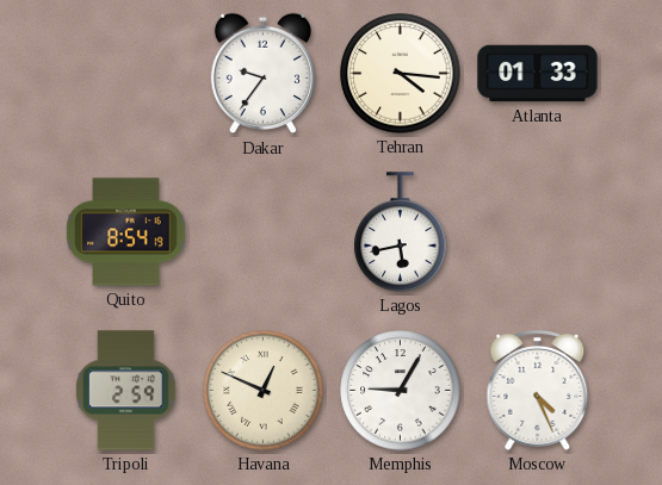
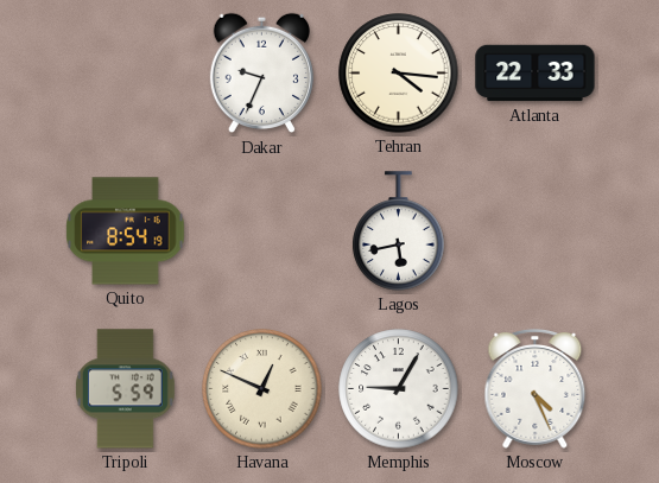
Dakar: 9:36 -> 9:34
Atlanta: 01:33 -> 22:33
Tripoli: 2:59 -> 5:59
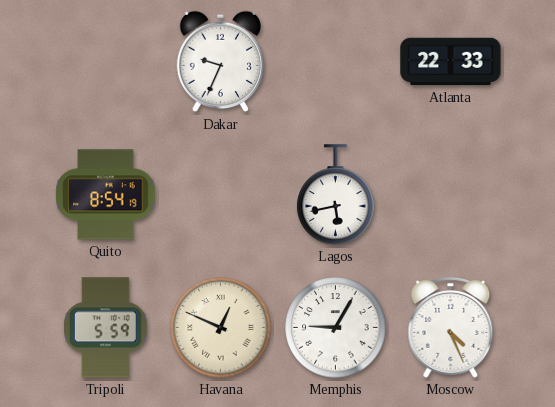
Tehran: 4:16 -> none
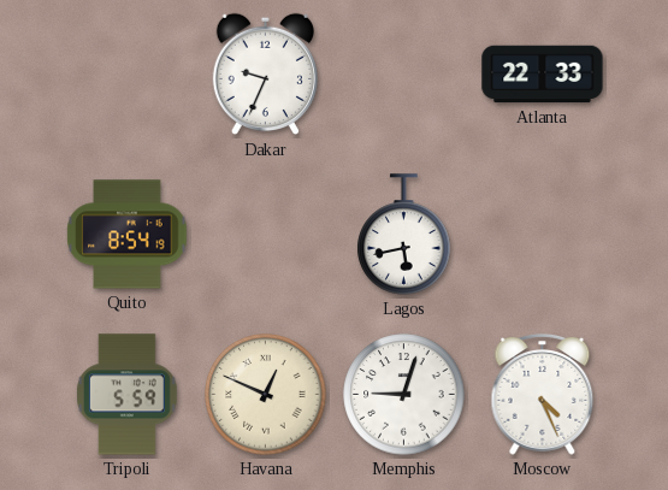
Memphis: 9:05 -> 9:03
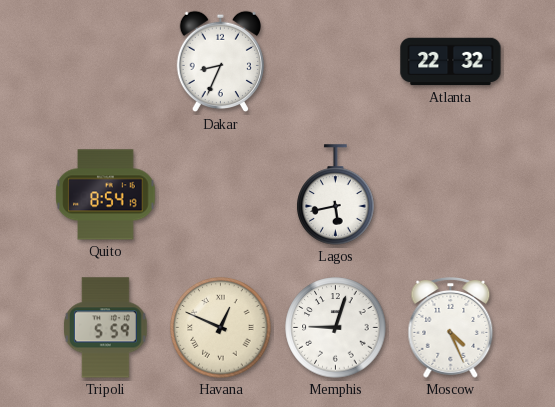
Dakar: 9:34 -> 8:34
Atlanta: 22:33 -> 22:32
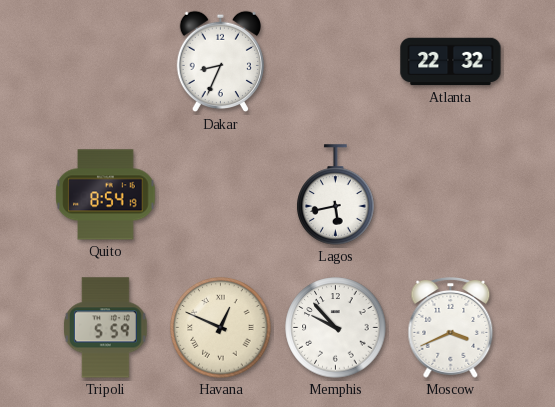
Memphis: 9:03 -> 9:53
Moscow: 4:26 -> 3:41
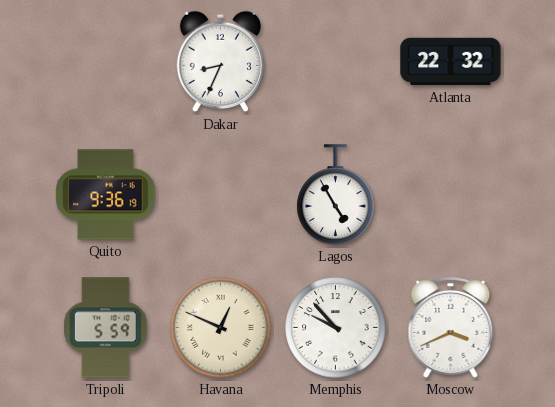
Quito: 8:54 -> 9:36
Lagos: 5:43 -> 4:55
